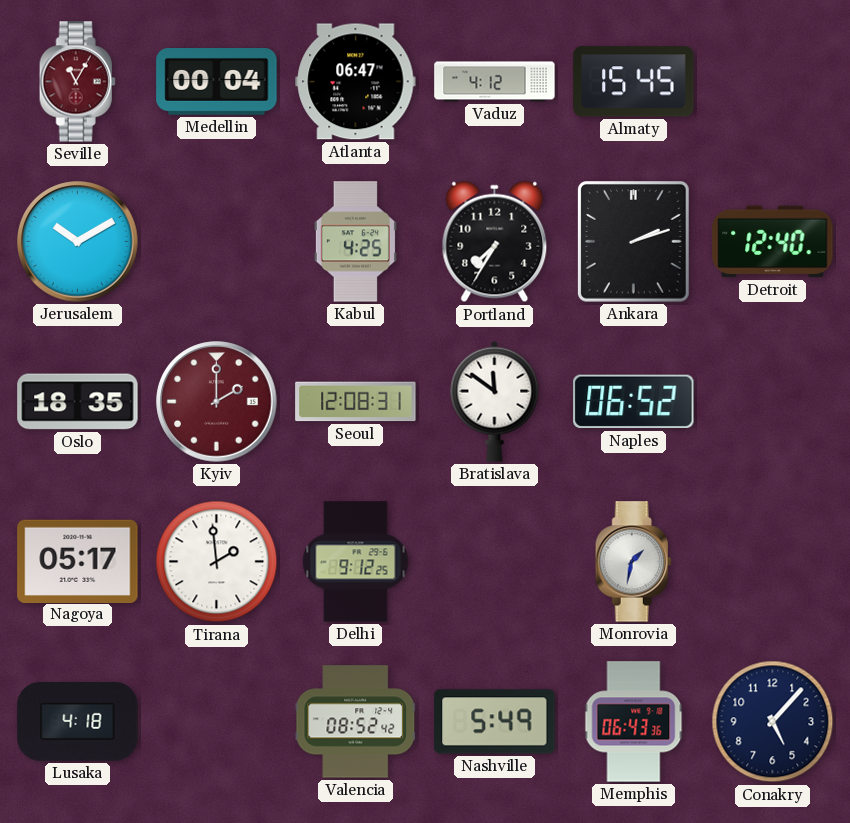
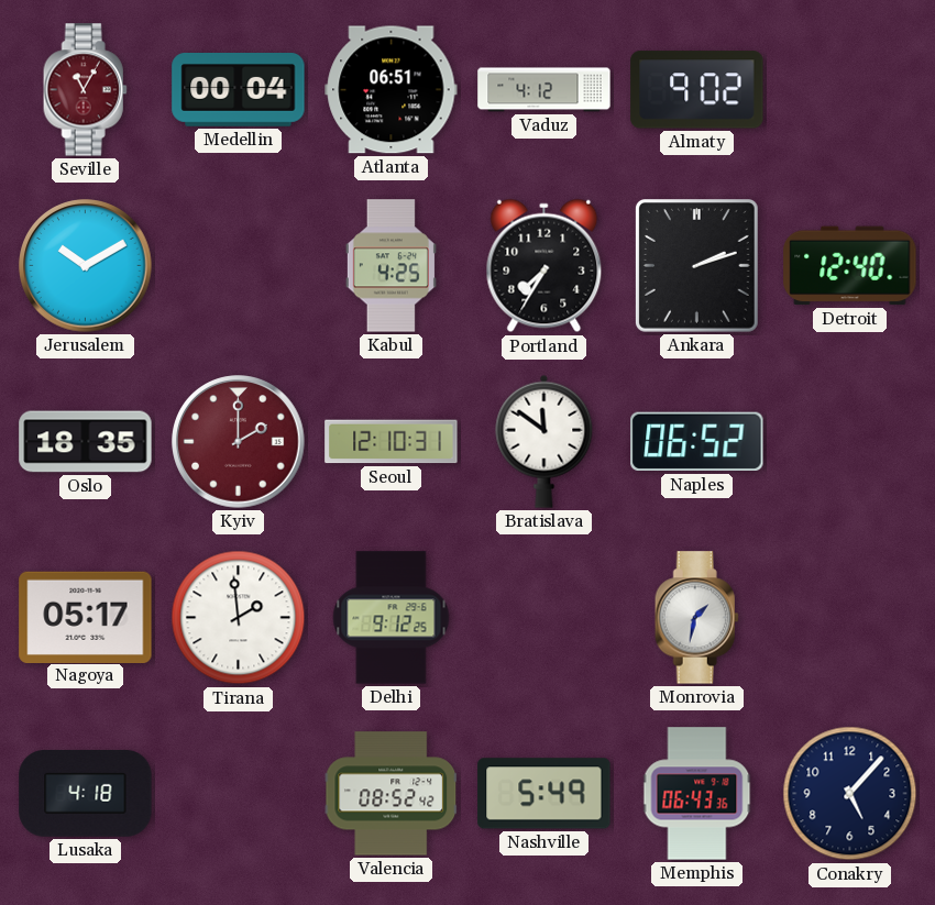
Atlanta: 06:47 -> 06:51
Almaty: 15:45 -> 9:02
Seoul: 12:08 -> 12:10
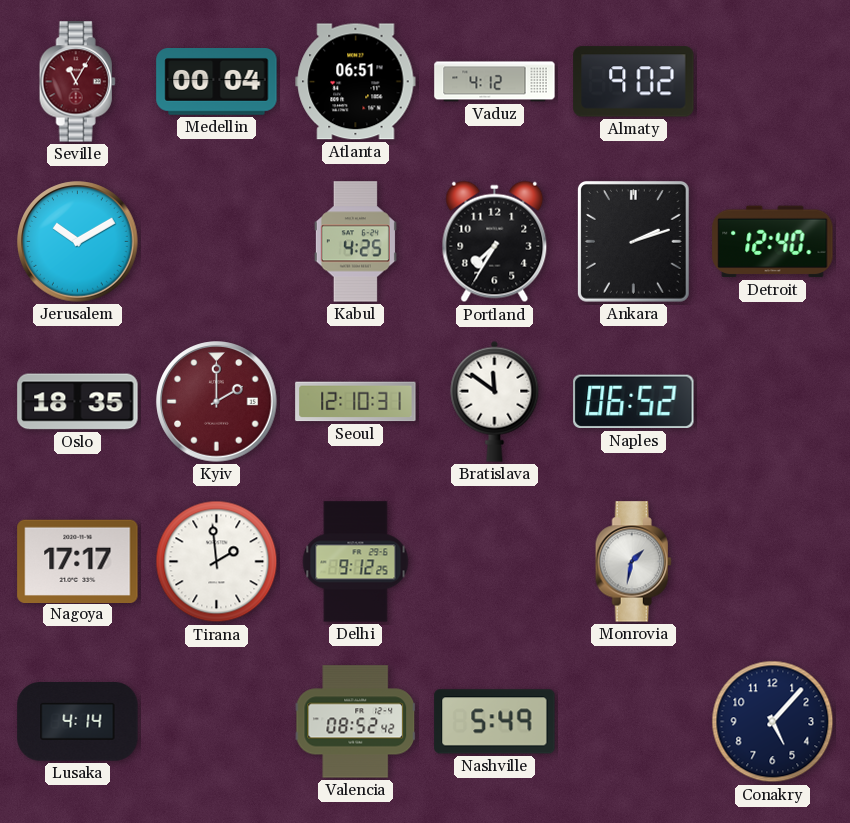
Nagoya: 05:17 -> 17:17
Lusaka: 4:18 -> 4:14
Memphis: 06:43 -> none
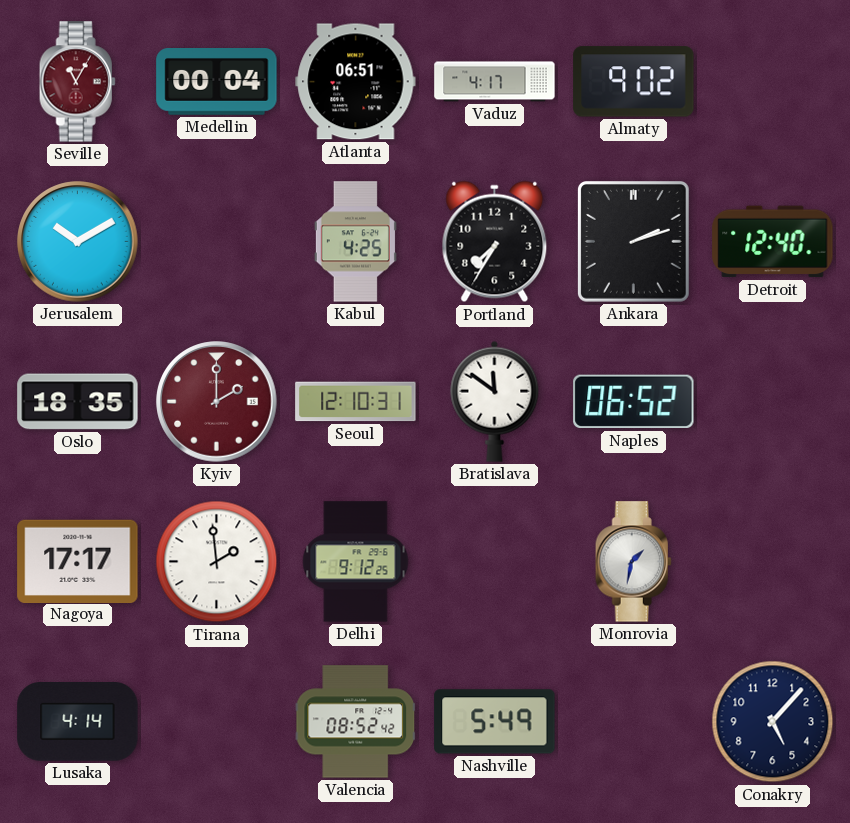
Vaduz: 4:12 -> 4:17
